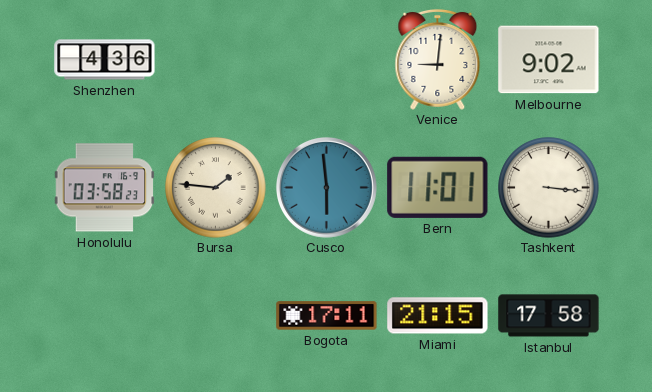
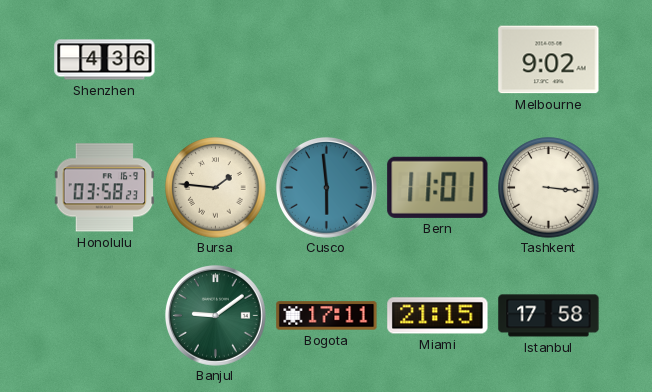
Venice: 9:01 -> none
Banjul: none -> 9:09
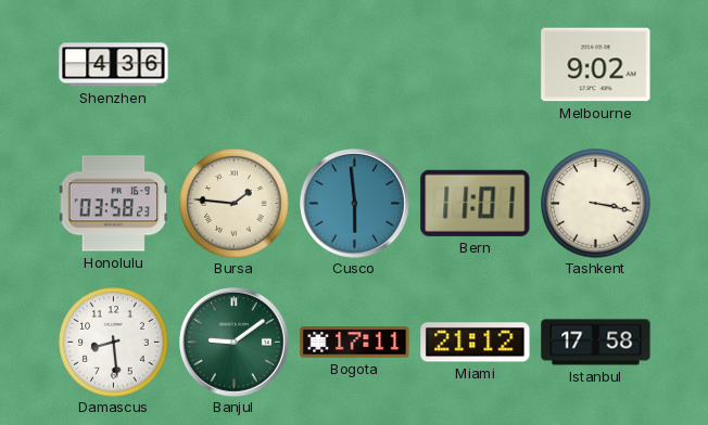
Tashkent: 3:16 -> 3:17
Damascus: none -> 8:29
Miami: 21:15 -> 21:12
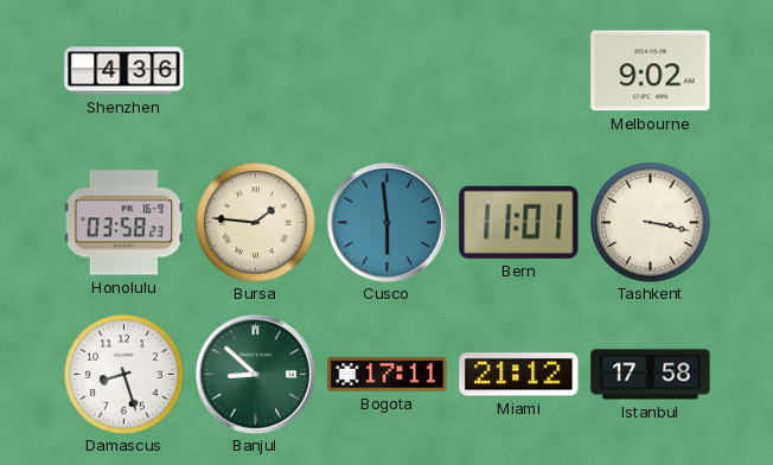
Damascus: 8:29 -> 8:27
Banjul: 9:09 -> 8:52
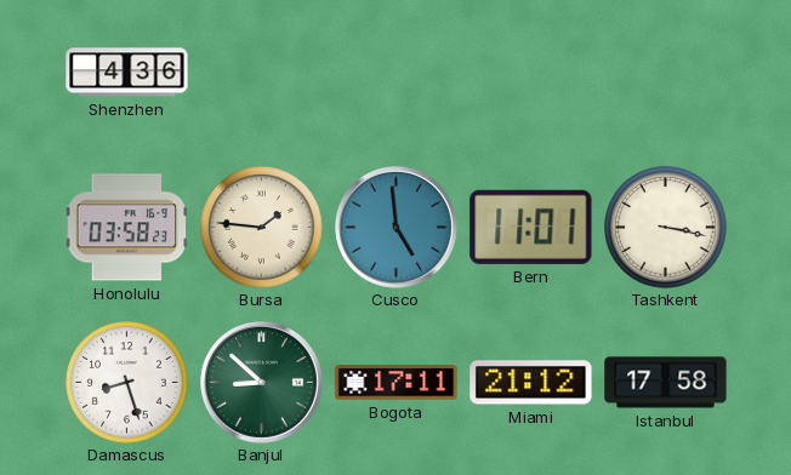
Melbourne: 9:02 -> none
Cusco: 5:59 -> 4:59
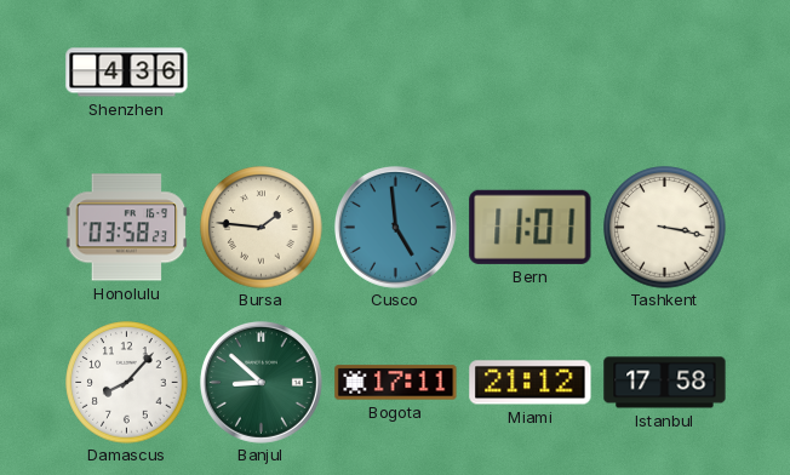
Damascus: 8:27 -> 8:07
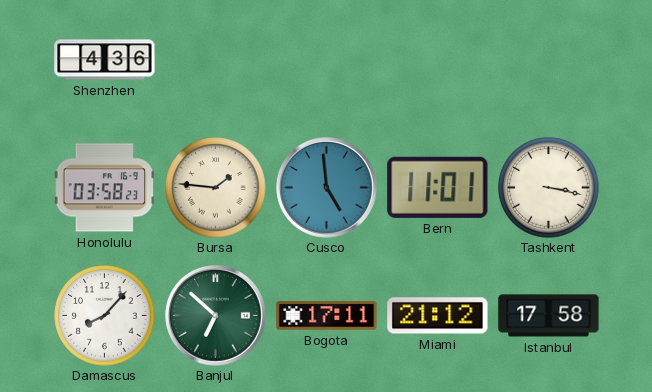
Banjul: 8:52 -> 6:52
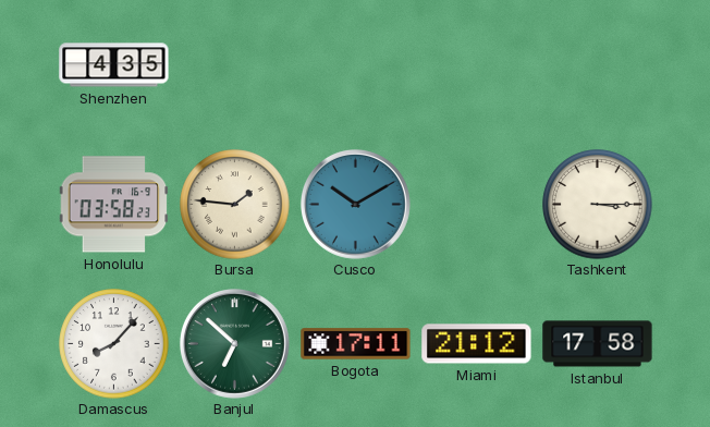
Shenzhen: 4:36 -> 4:35
Cusco: 4:59 -> 10:10
Bern: 11:01 -> none
Tashkent: 3:17 -> 3:15
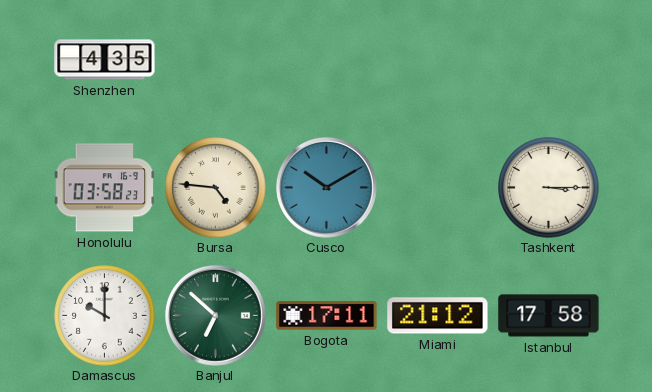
Bursa: 1:46 -> 4:46
Damascus: 8:07 -> 10:00
